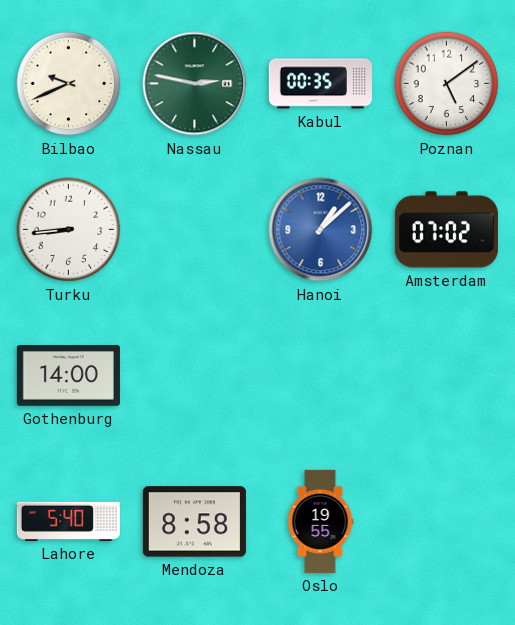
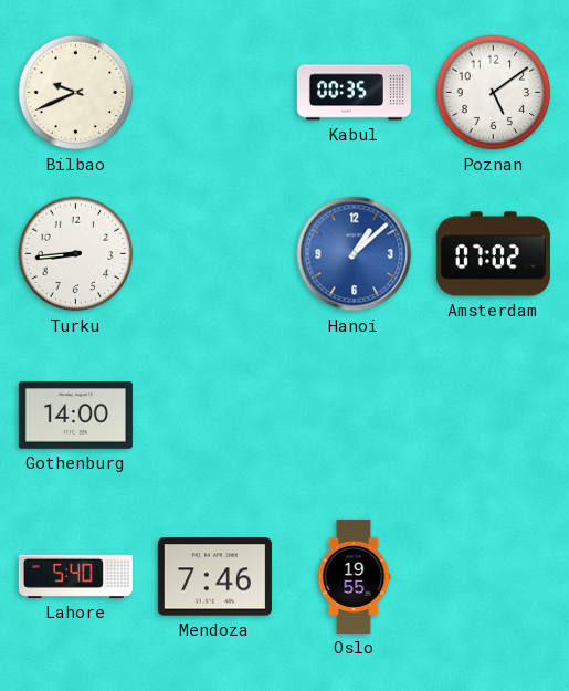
Nassau: 2:47 -> none
Mendoza: 8:58 -> 7:46
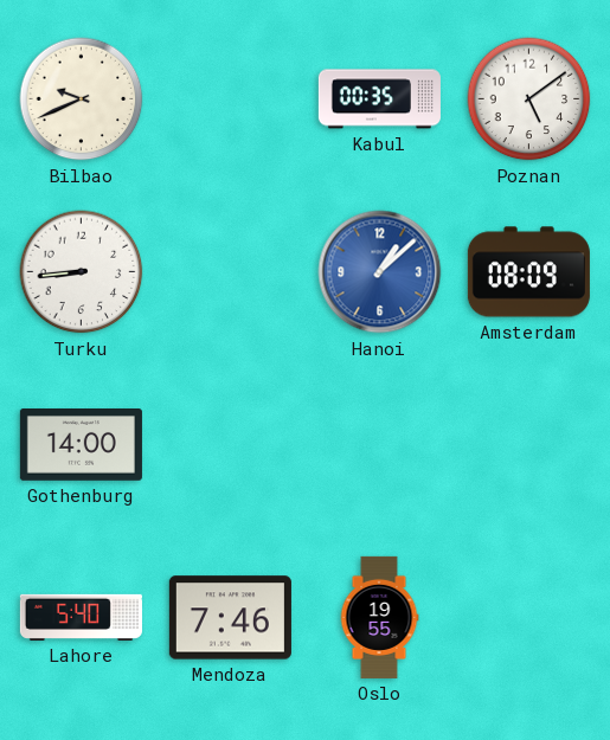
Amsterdam: 07:02 -> 08:09
